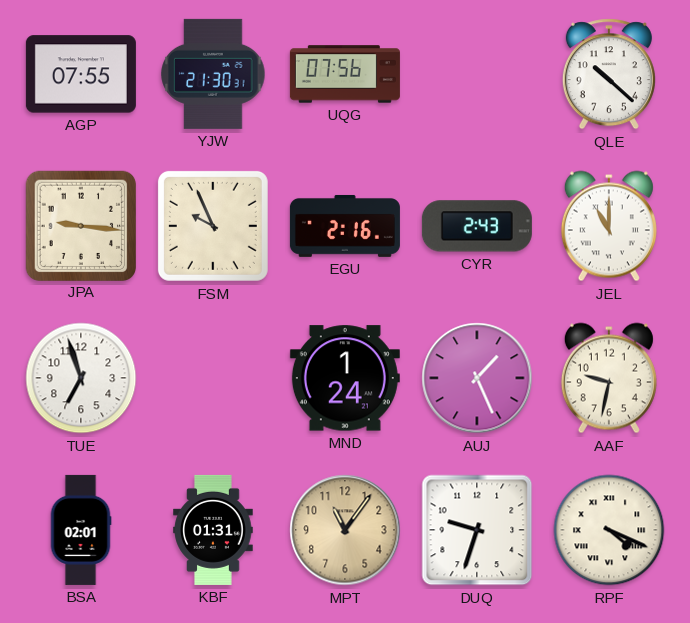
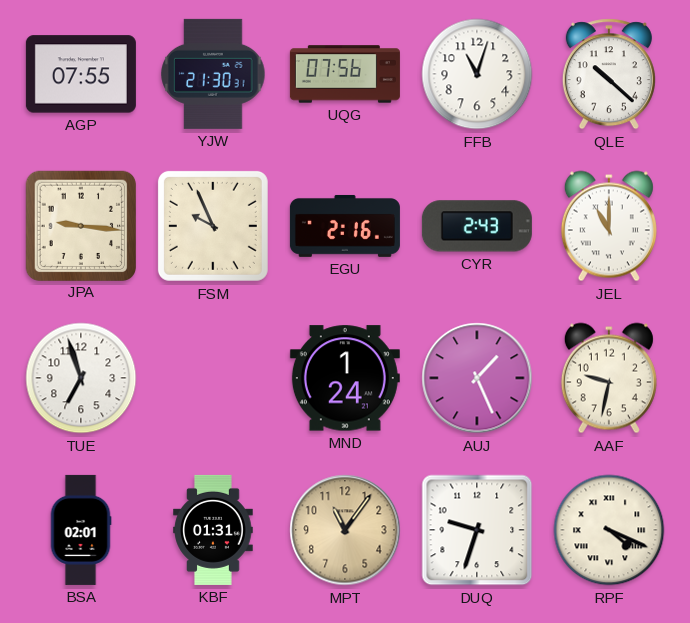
FFB: none -> 11:03
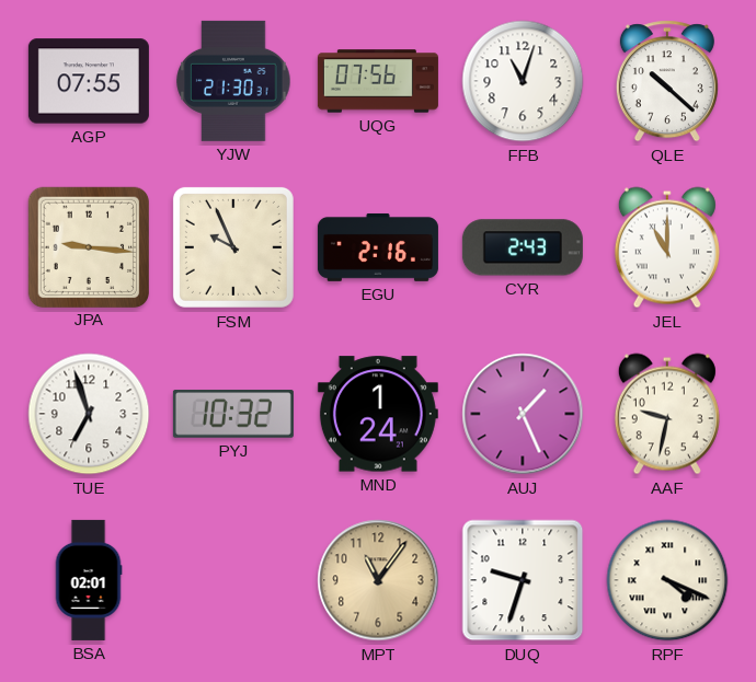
PYJ: none -> 10:32
KBF: 01:31 -> none
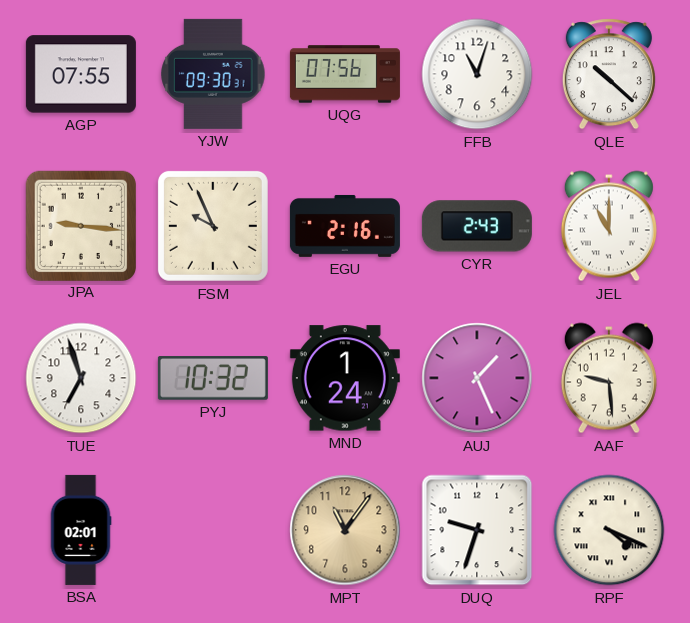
YJW: 21:30 -> 09:30
AAF: 9:32 -> 9:29
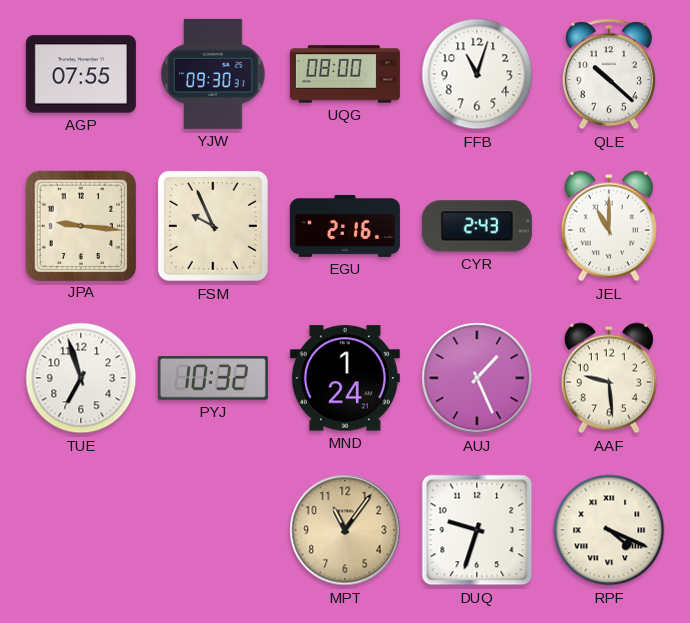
UQG: 07:56 -> 08:00
BSA: 02:01 -> none
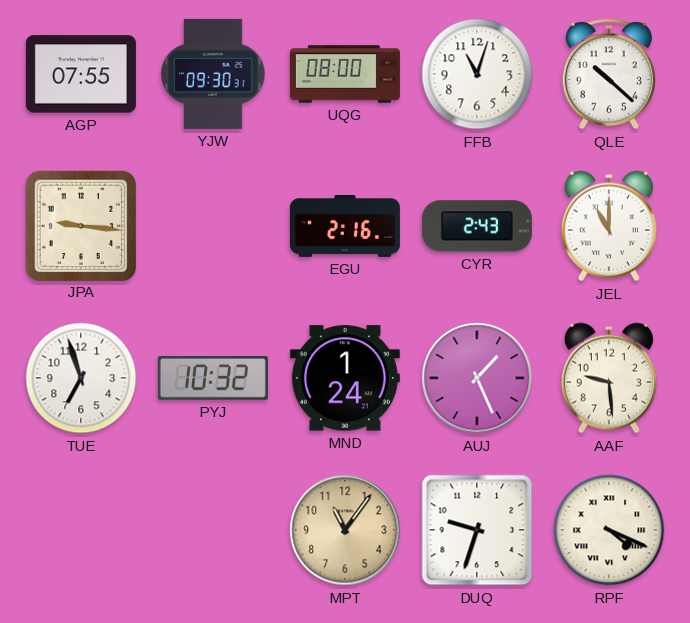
FSM: 9:56 -> none
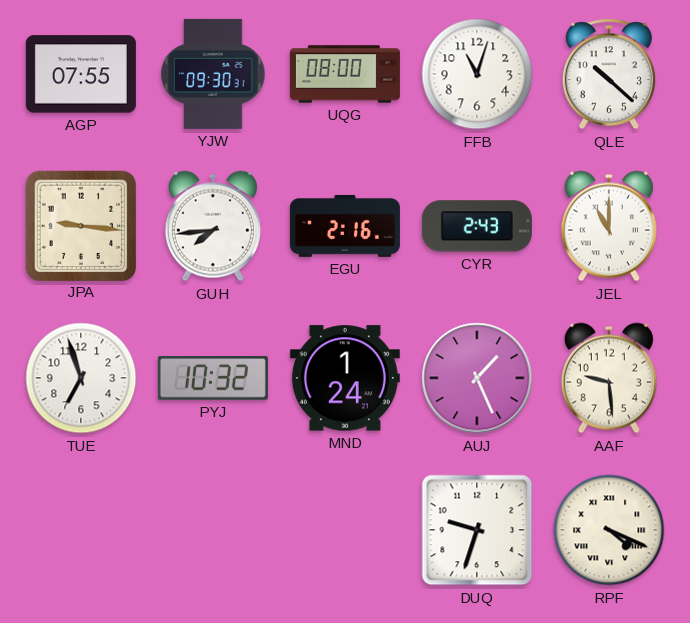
GUH: none -> 7:44
MPT: 11:06 -> none
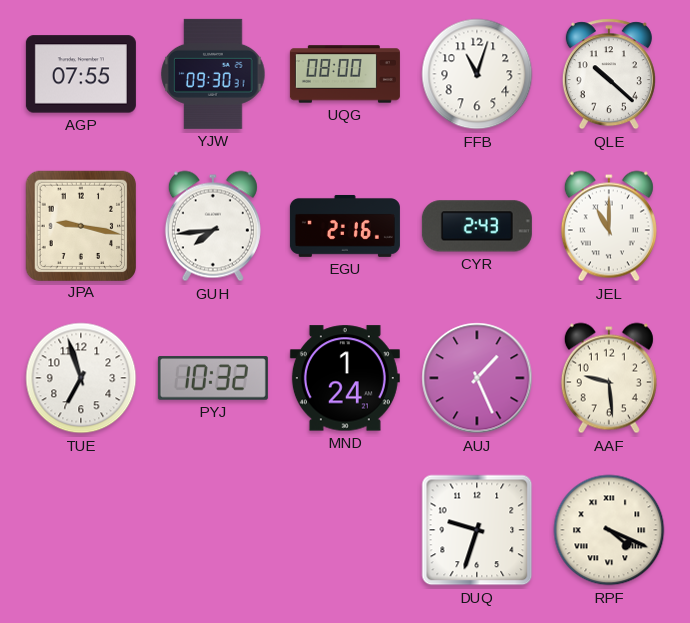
JPA: 9:16 -> 9:17
